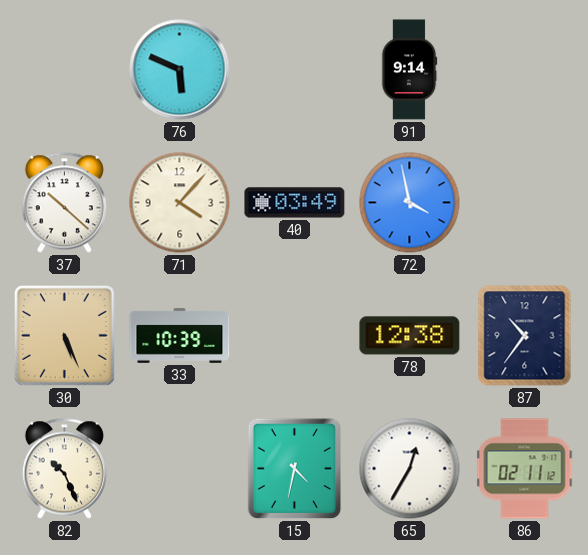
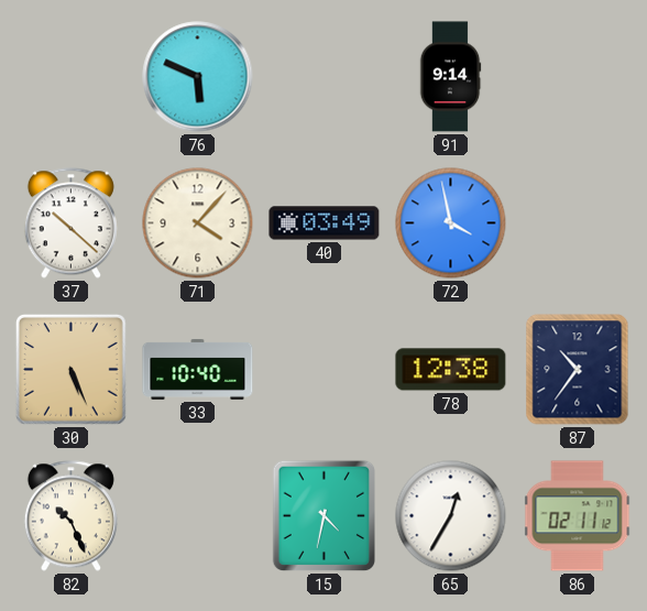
33: 10:39 -> 10:40
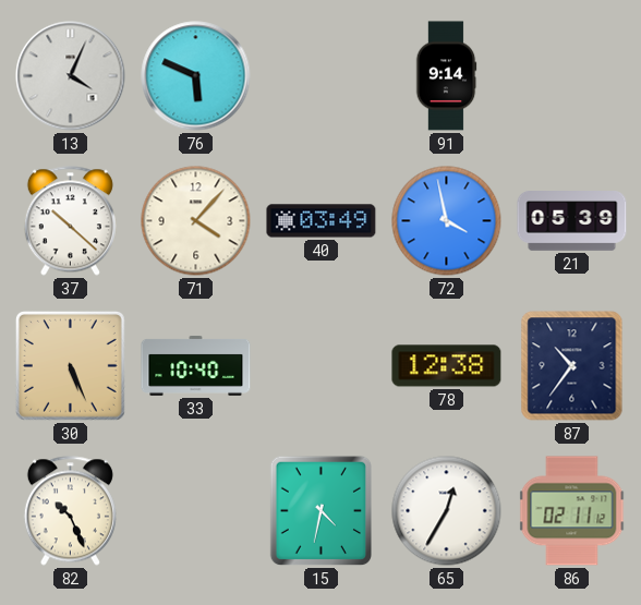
13: none -> 4:04
21: none -> 05:39
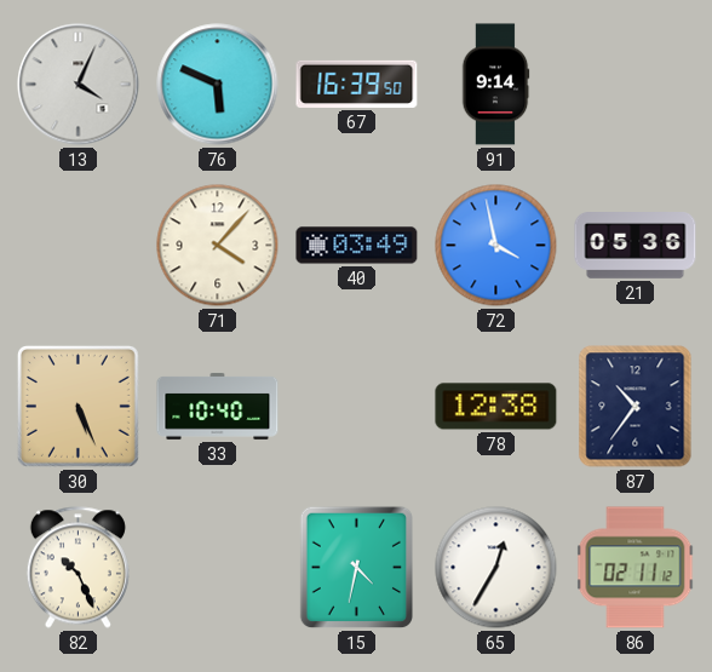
67: none -> 16:39
37: 10:22 -> none
21: 05:39 -> 05:36
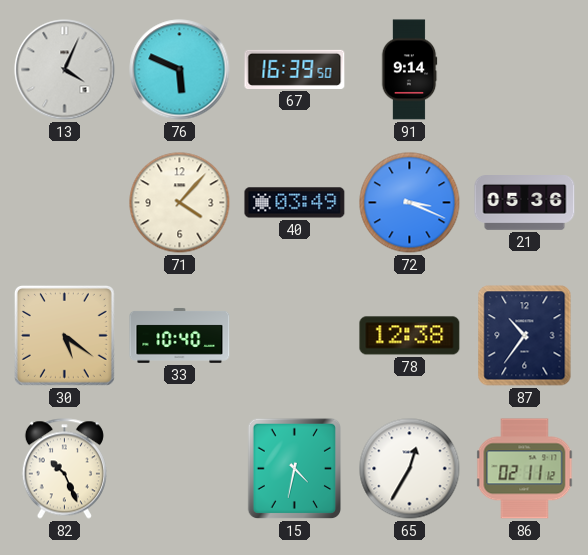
72: 3:58 -> 3:19
30: 5:26 -> 5:21
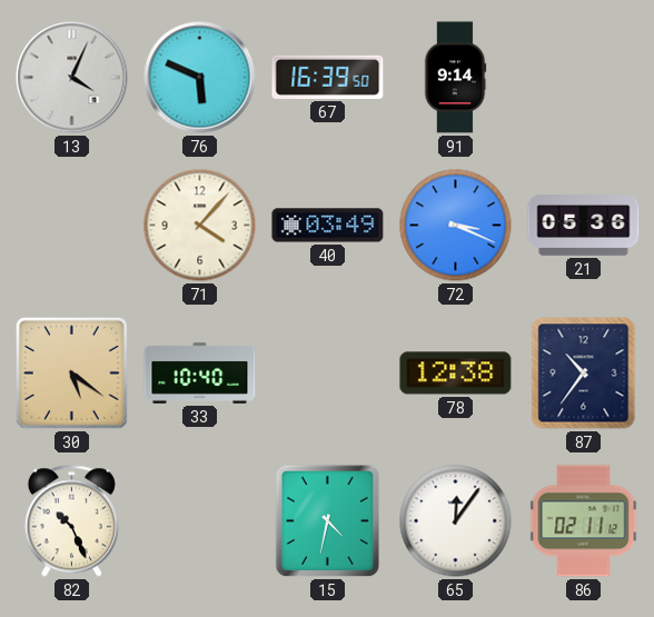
65: 12:35 -> 12:06
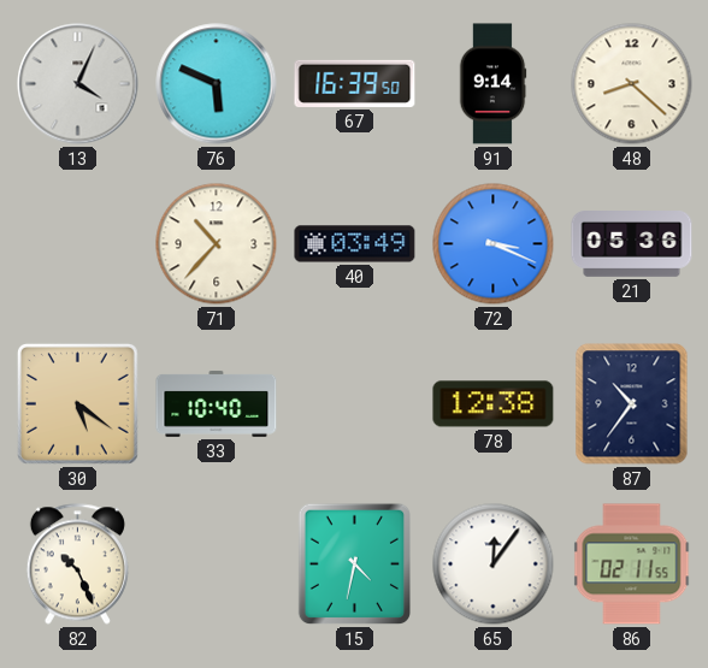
48: none -> 8:22
71: 4:07 -> 10:37
86: 02:11:12 -> 02:11:55
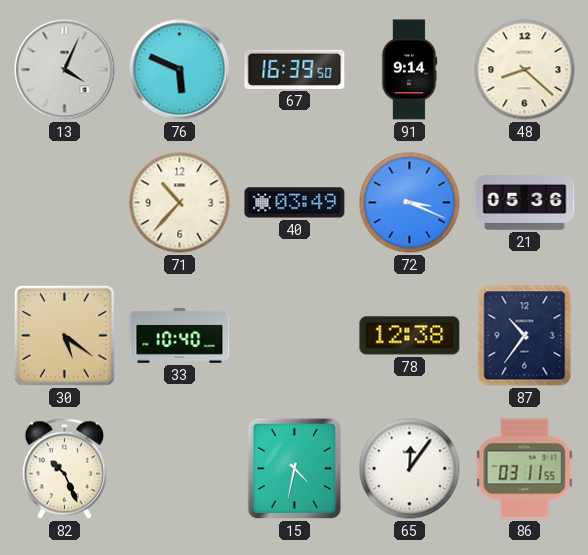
86: 02:11 -> 03:11
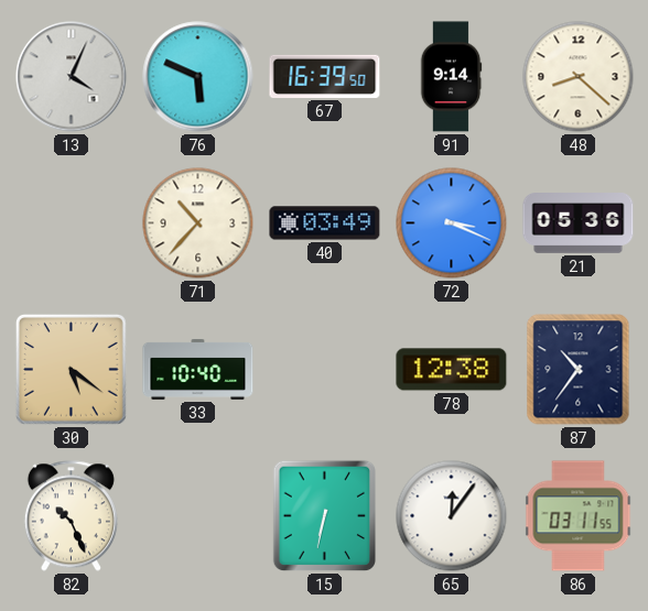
15: 4:32 -> 6:32
